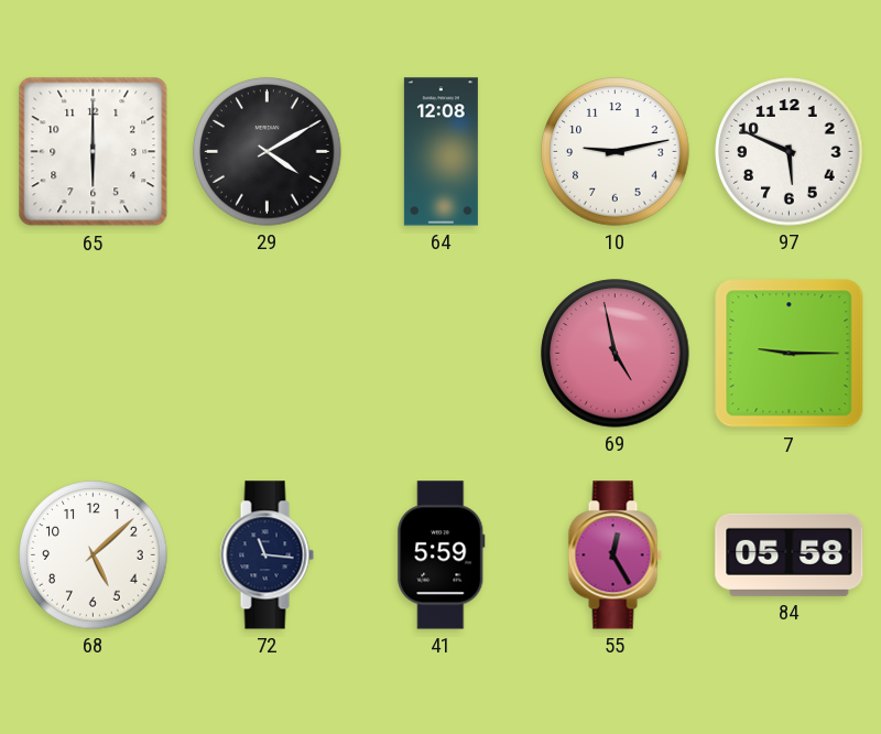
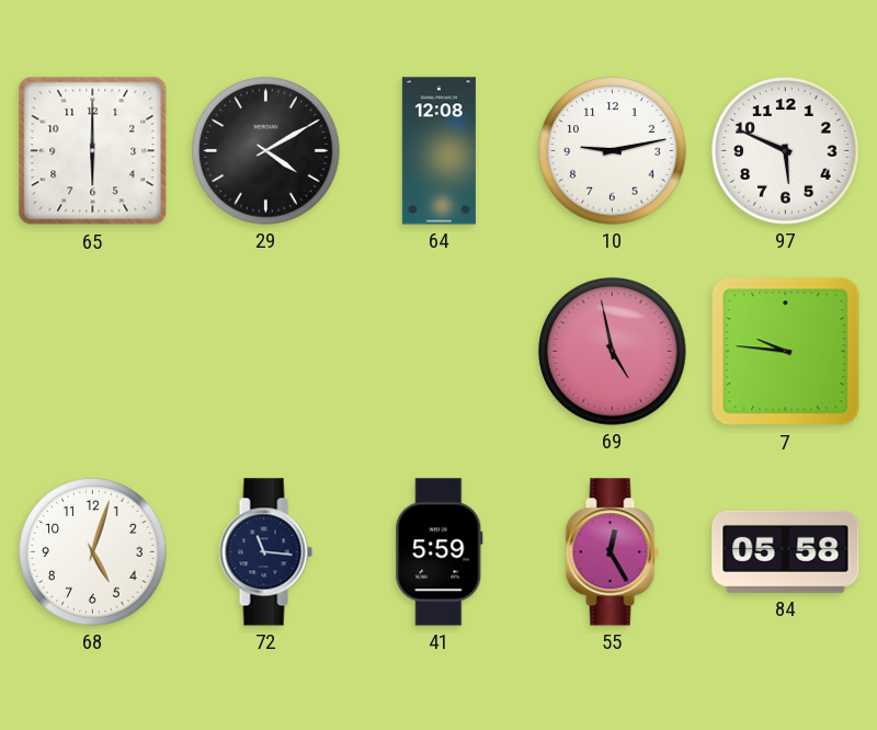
7: 9:15 -> 9:46
68: 5:08 -> 5:03
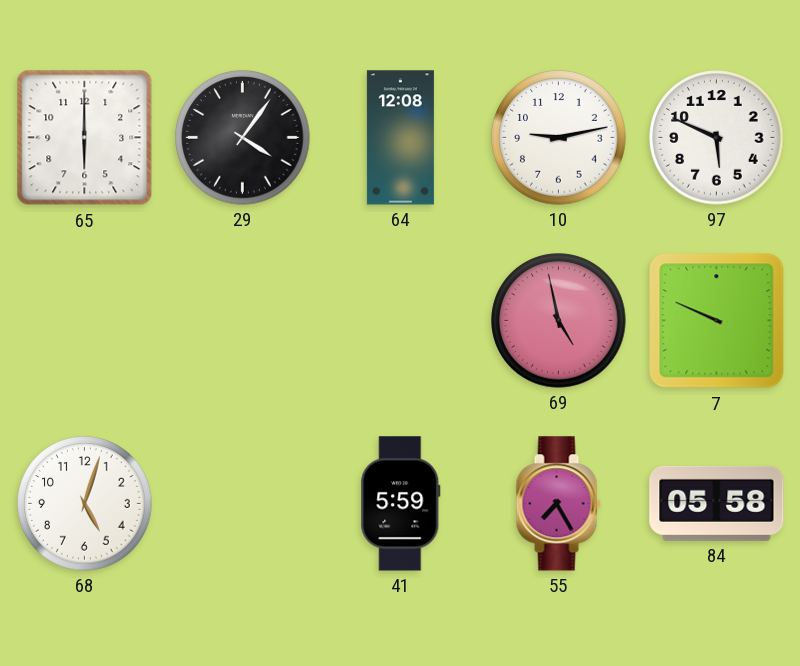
29: 4:10 -> 4:06
7: 9:46 -> 9:49
72: 11:16 -> none
55: 12:25 -> 7:25
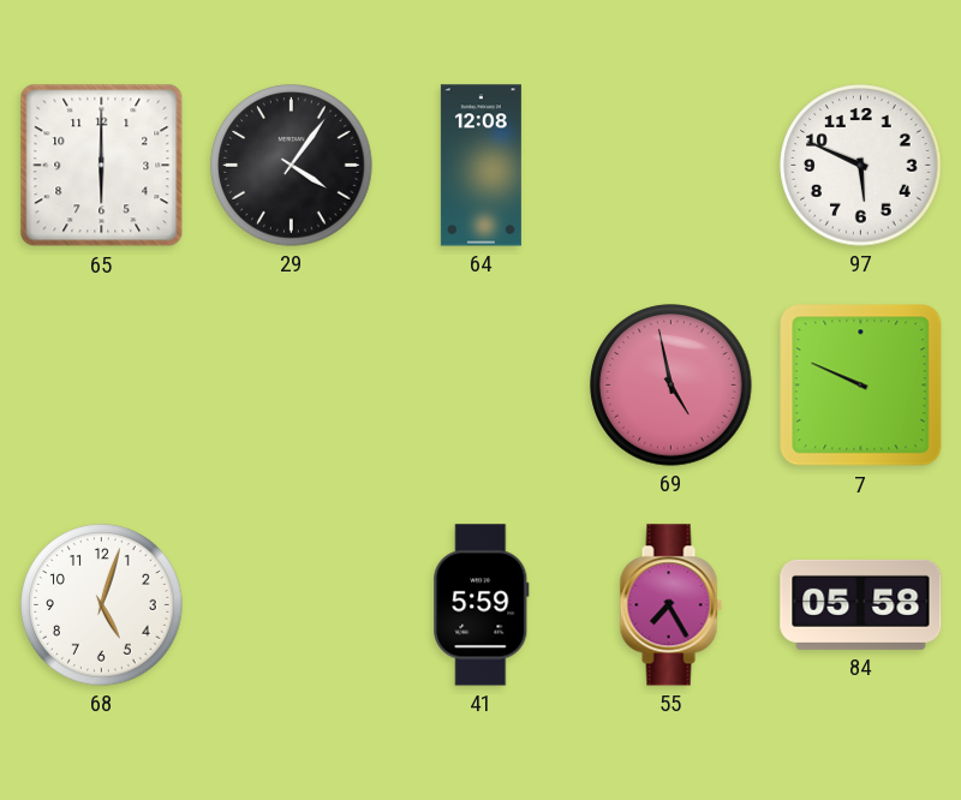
10: 9:13 -> none
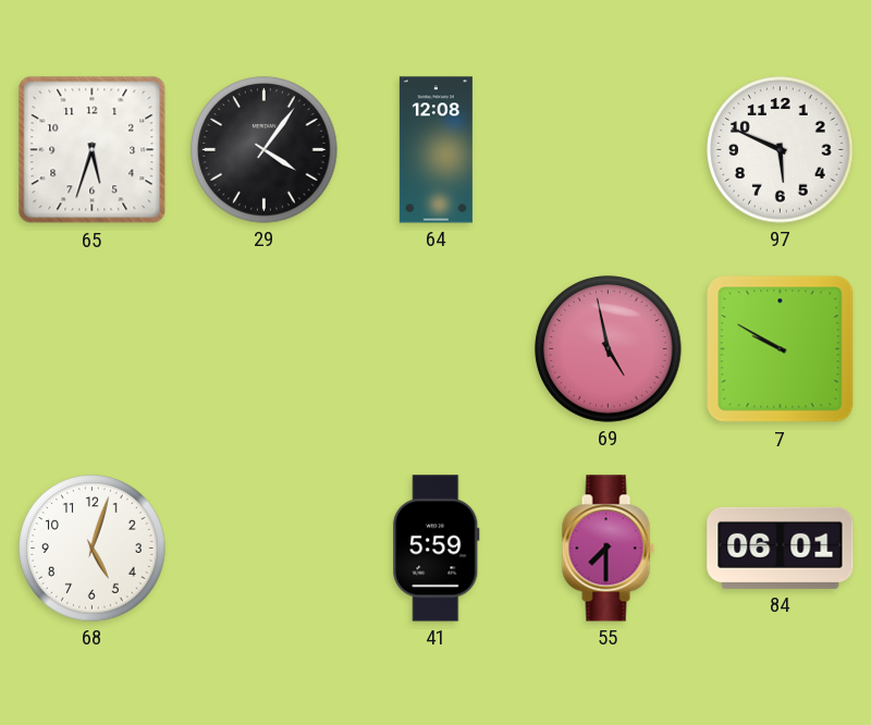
65: 6:00 -> 5:33
7: 9:49 -> 9:50
55: 7:25 -> 7:30
84: 05:58 -> 06:01
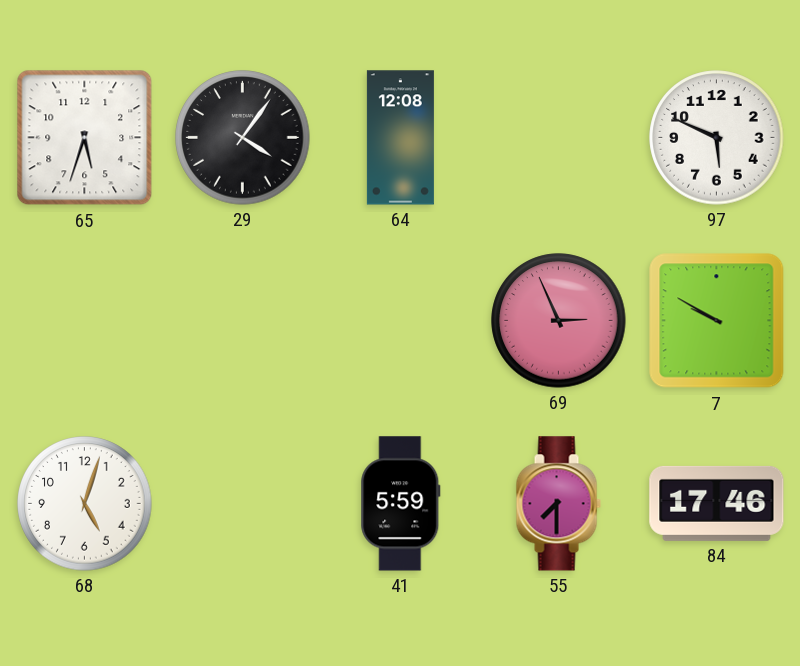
69: 4:58 -> 2:56
84: 06:01 -> 17:46
